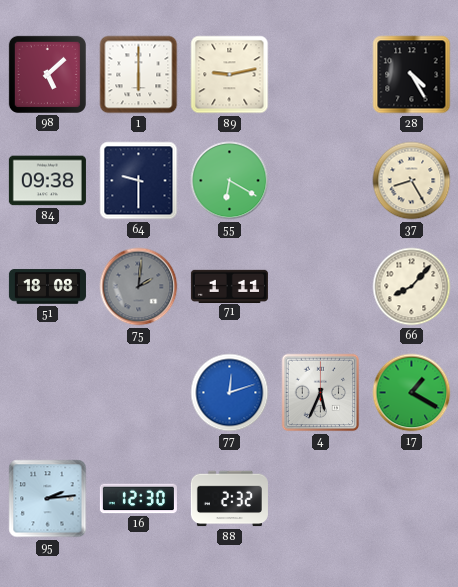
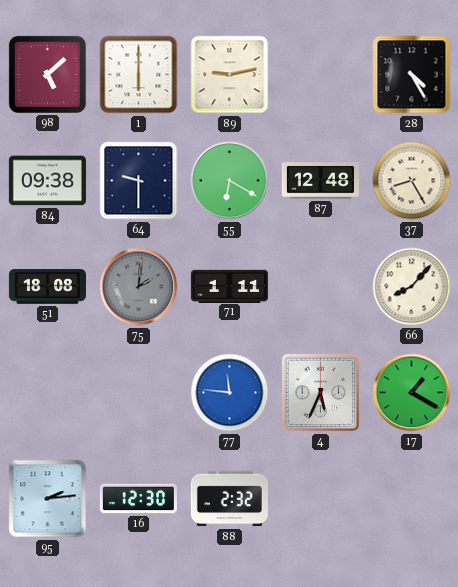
87: none -> 12:48
77: 12:12 -> 11:46
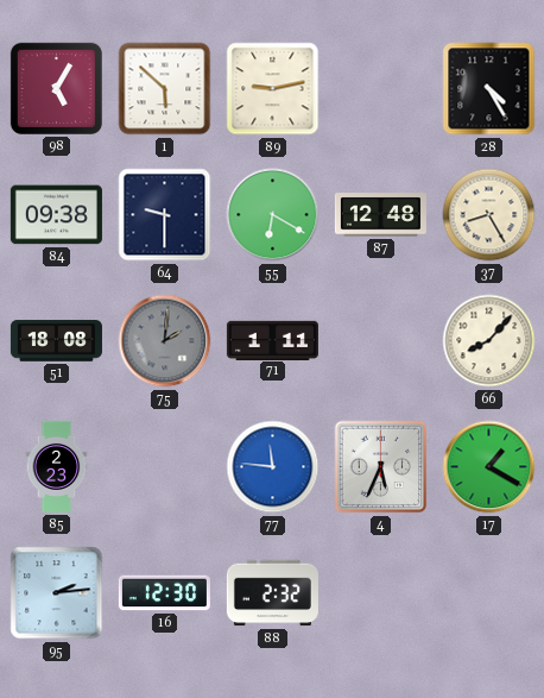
98: 5:08 -> 5:05
1: 6:00 -> 5:52
85: none -> 2:23
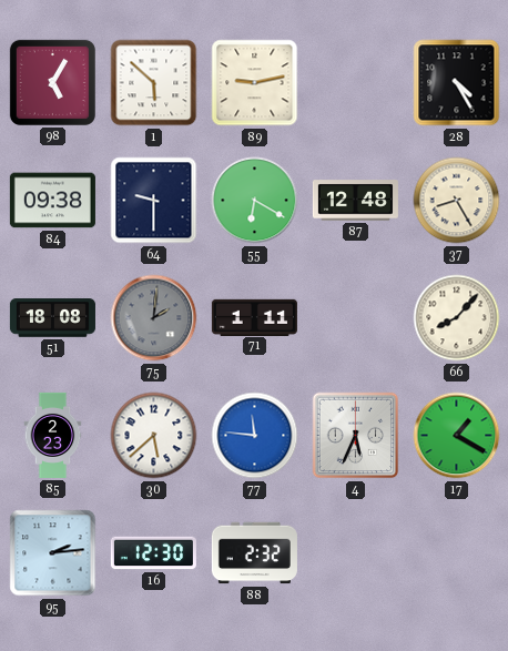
30: none -> 5:38
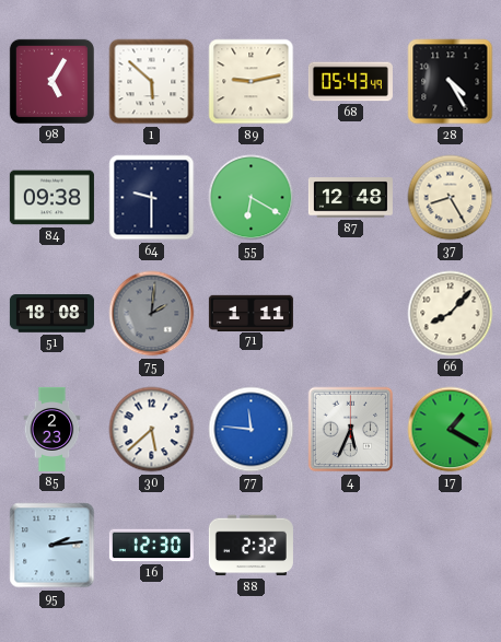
68: none -> 05:43
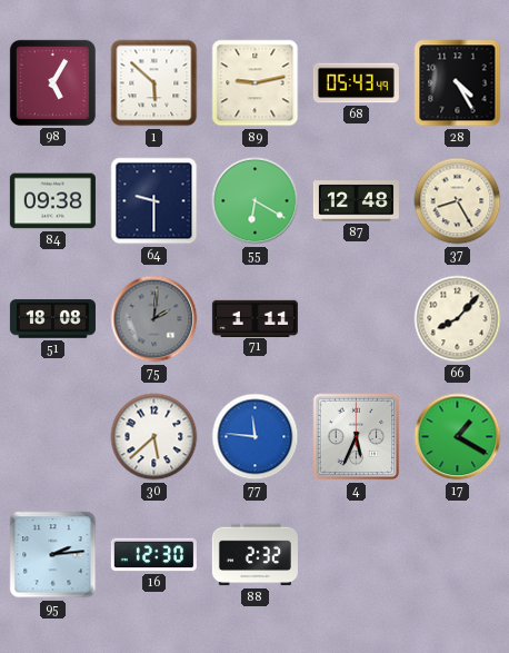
85: 2:23 -> none
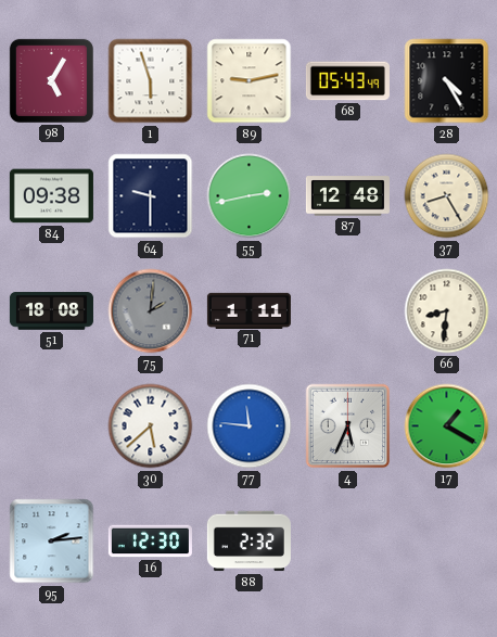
1: 5:52 -> 5:57
55: 6:20 -> 2:43
66: 8:07 -> 8:31
